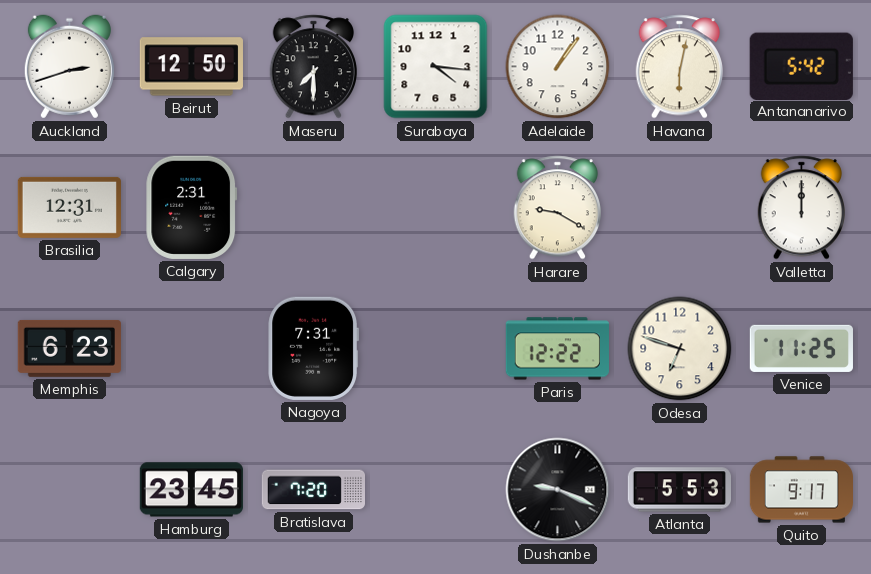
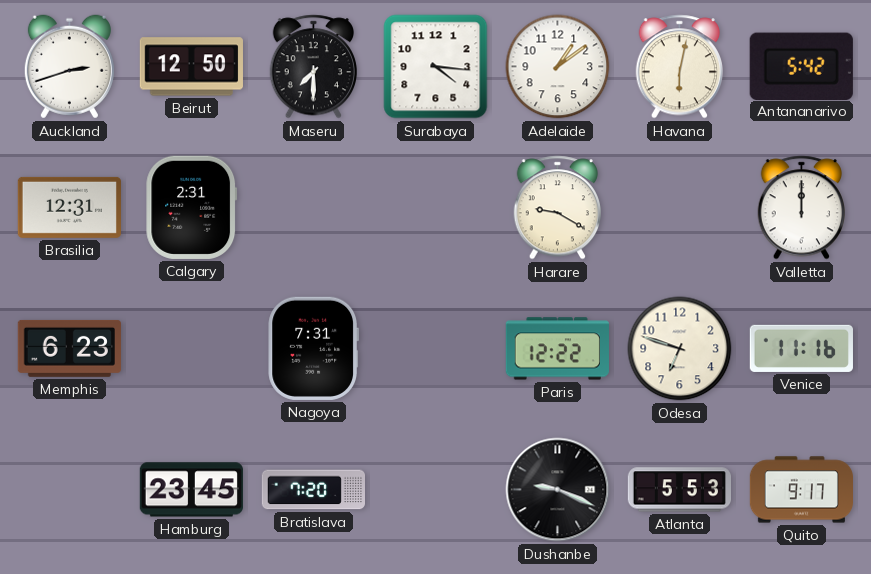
Adelaide: 1:06 -> 1:09
Venice: 11:25 -> 11:16
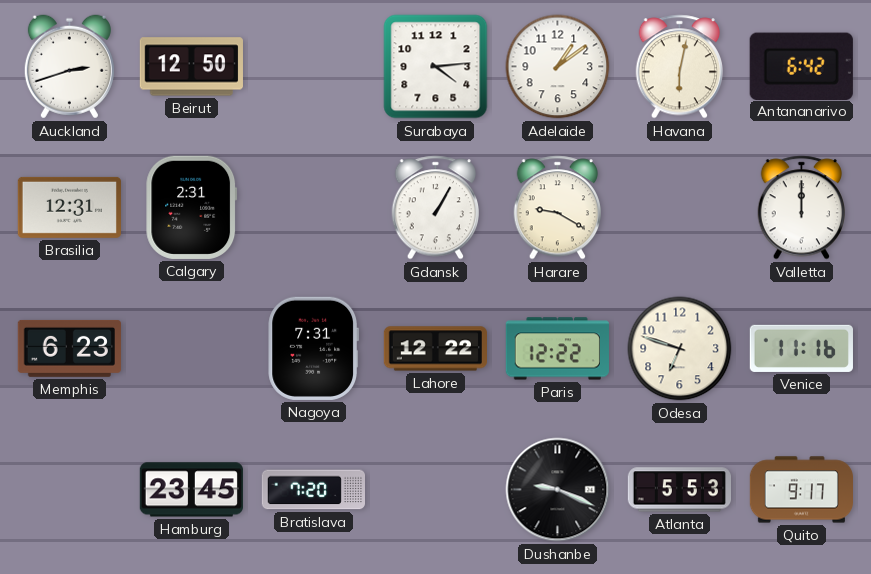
Maseru: 7:30 -> none
Surabaya: 4:16 -> 4:14
Antananarivo: 5:42 -> 6:42
Gdansk: none -> 1:05
Lahore: none -> 12:22
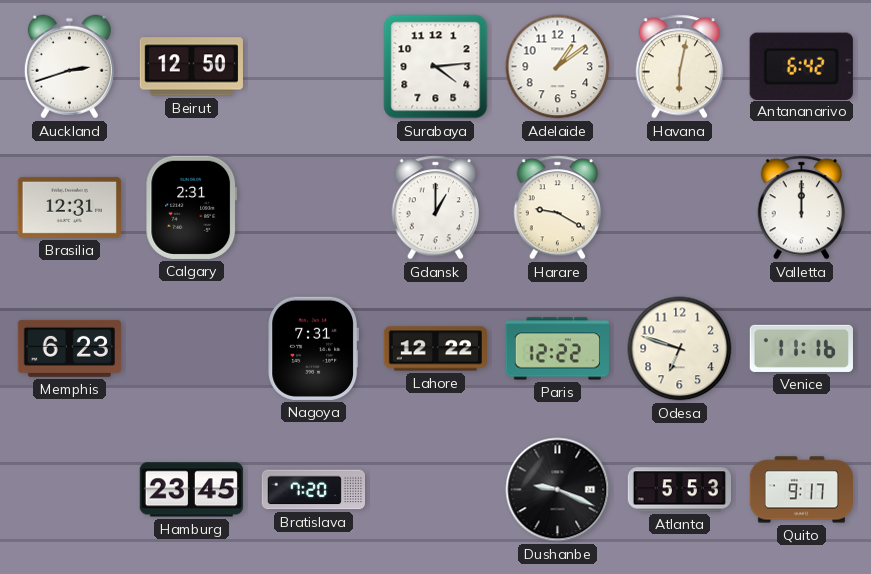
Gdansk: 1:05 -> 1:00
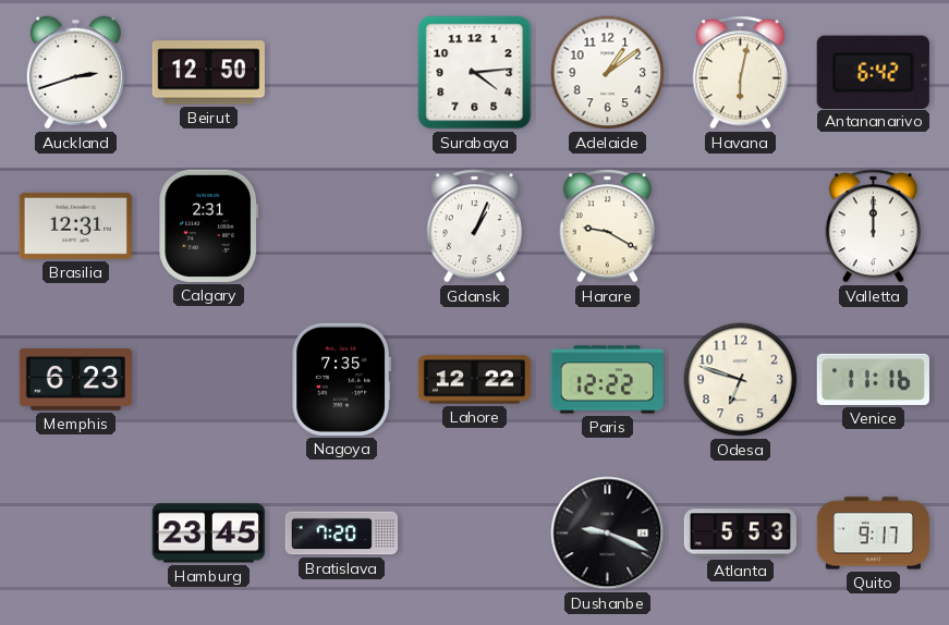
Gdansk: 1:00 -> 1:04
Nagoya: 7:31 -> 7:35
